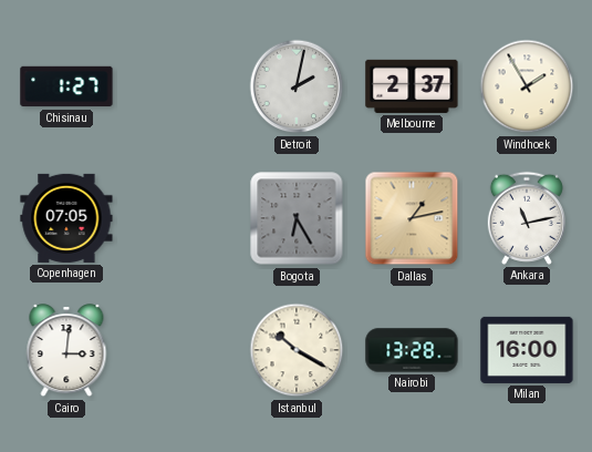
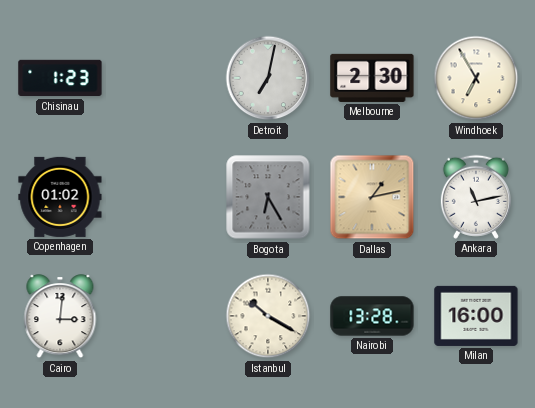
Chisinau: 1:27 -> 1:23
Detroit: 2:02 -> 7:02
Melbourne: 2:37 -> 2:30
Windhoek: 1:55 -> 6:55
Copenhagen: 07:05 -> 01:02
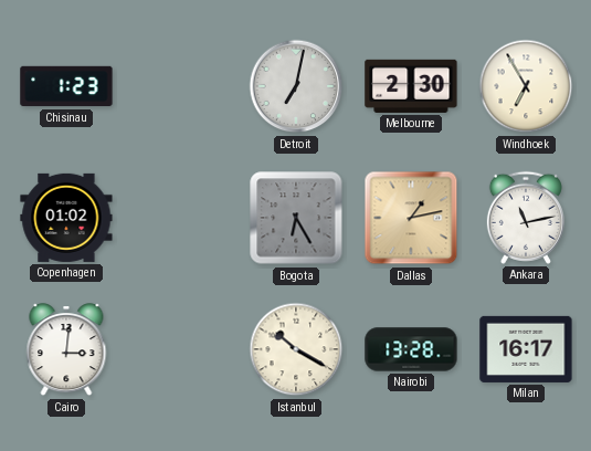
Milan: 16:00 -> 16:17
